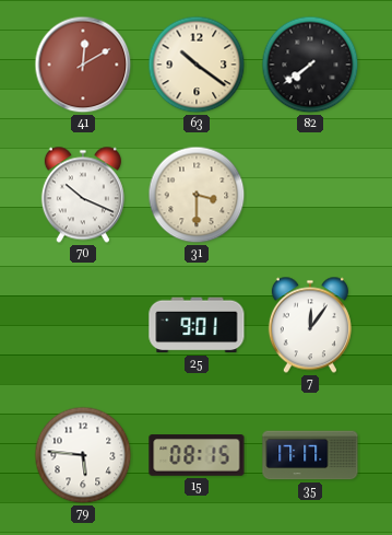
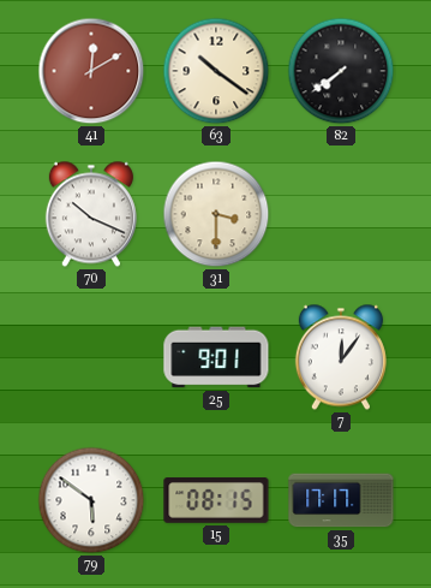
79: 5:46 -> 5:51
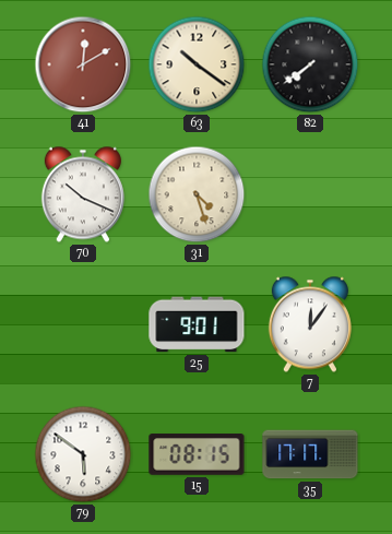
31: 3:30 -> 4:27
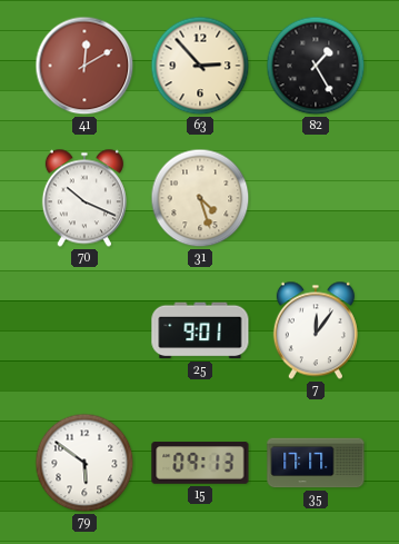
63: 10:21 -> 2:53
82: 7:39 -> 1:25
15: 08:15 -> 09:13
